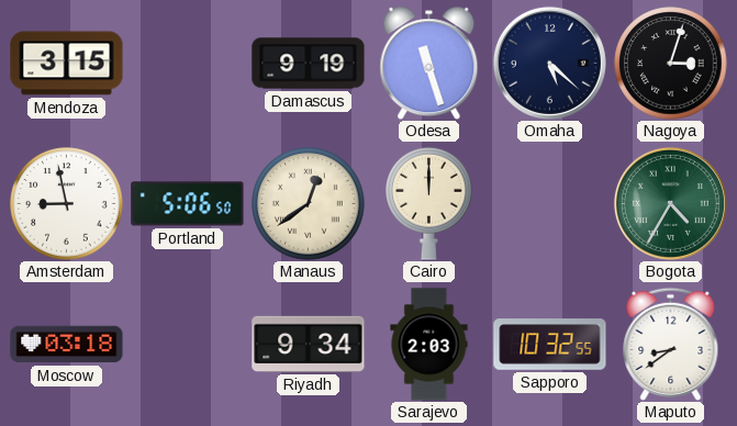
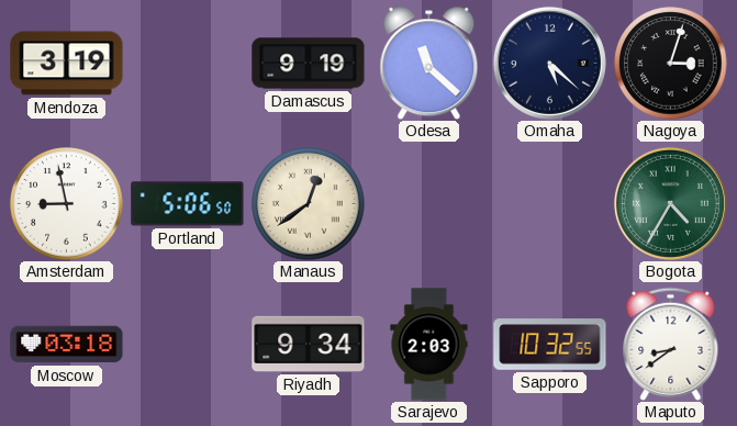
Mendoza: 3:15 -> 3:19
Odesa: 11:27 -> 11:22
Cairo: 12:00 -> none
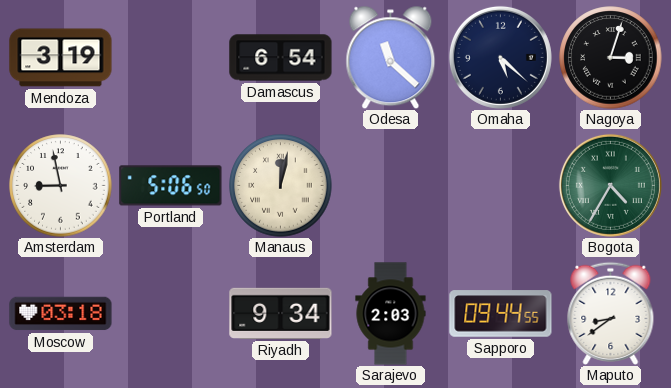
Damascus: 9:19 -> 6:54
Manaus: 12:39 -> 12:02
Sapporo: 10:32 -> 09:44
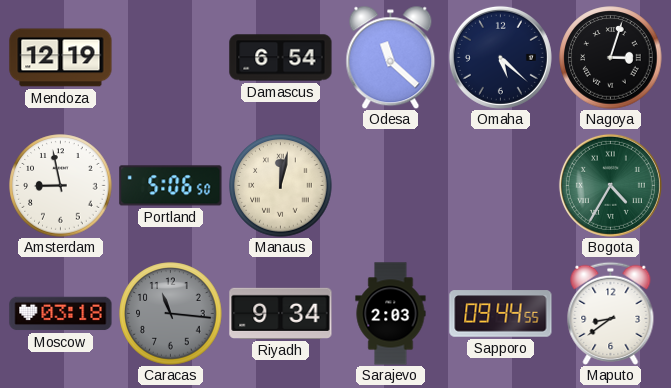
Mendoza: 3:19 -> 12:19
Caracas: none -> 11:16
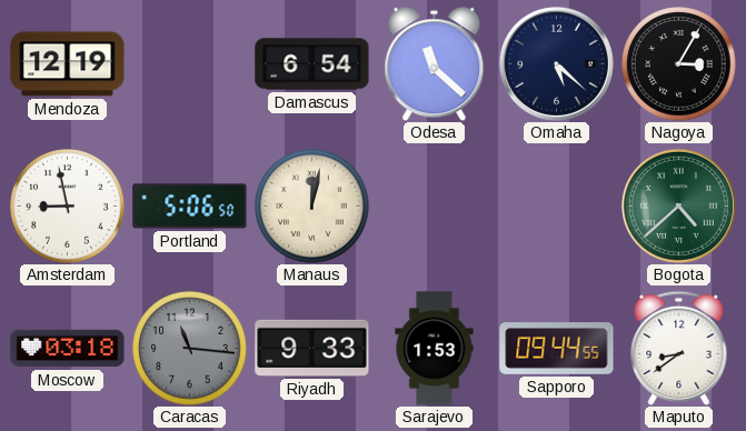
Nagoya: 3:03 -> 3:05
Bogota: 4:35 -> 4:38
Riyadh: 9:34 -> 9:33
Sarajevo: 2:03 -> 1:53
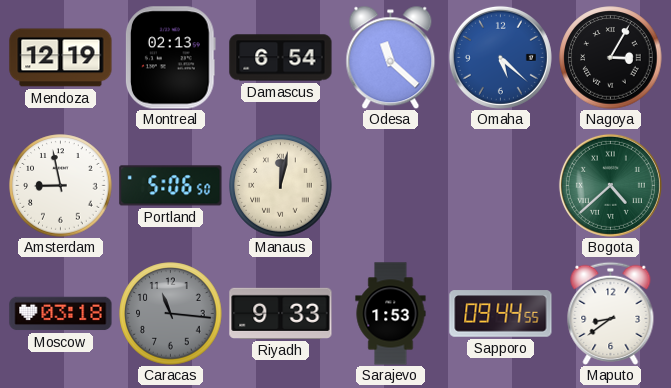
Montreal: none -> 02:13
Omaha dial: navy -> blue
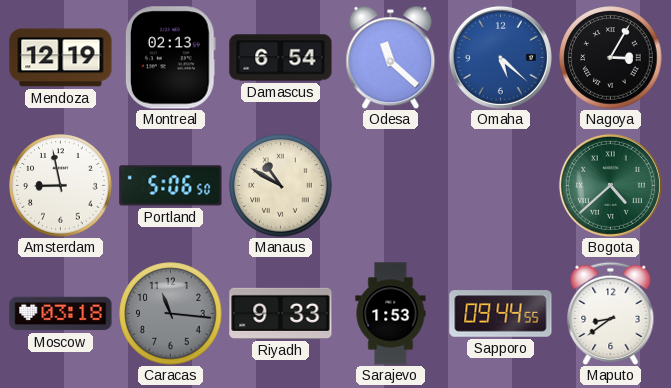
Manaus: 12:02 -> 10:50
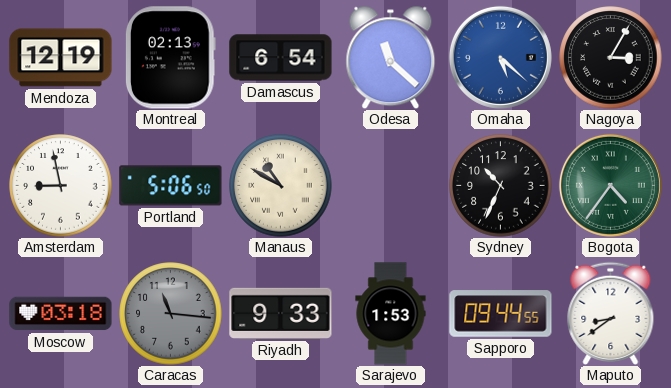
Sydney: none -> 10:34
Bogota: 4:38 -> 4:36
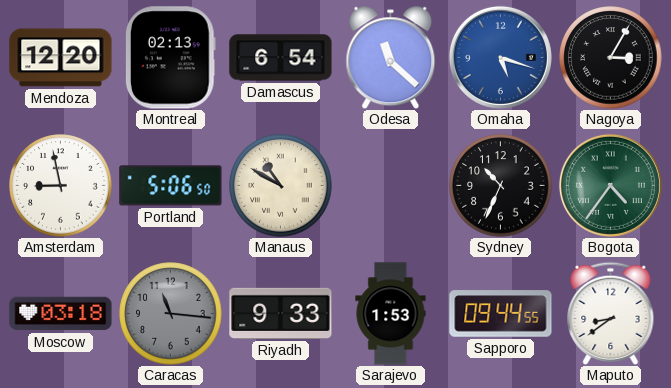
Mendoza: 12:19 -> 12:20
Omaha: 5:22 -> 5:18
